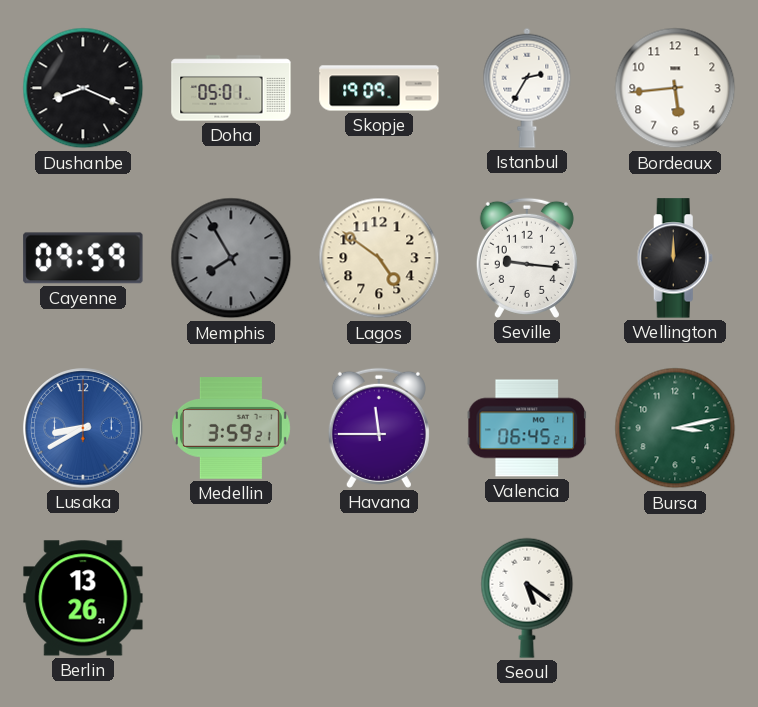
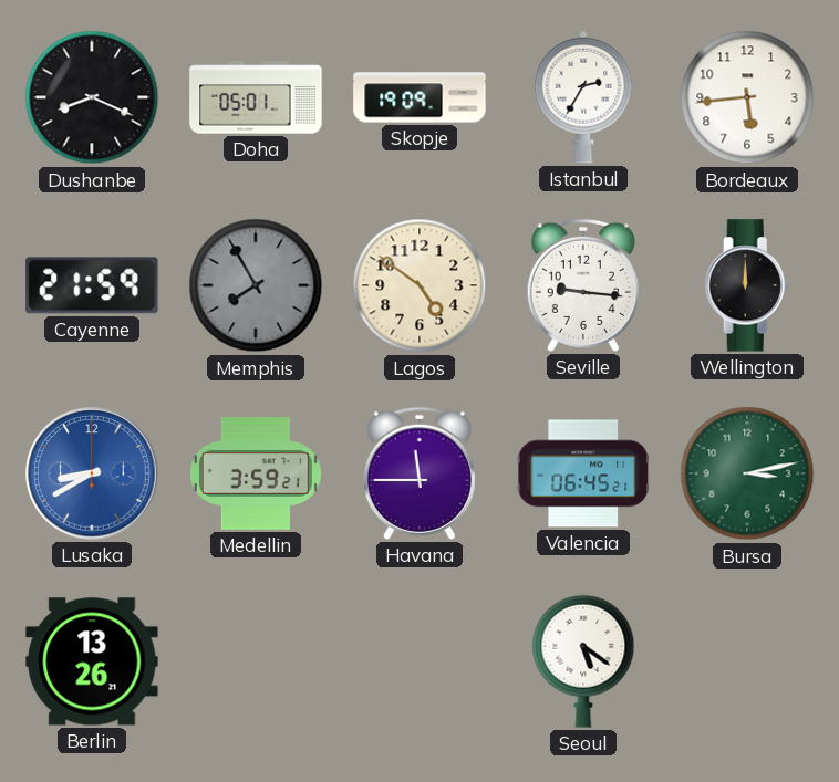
Cayenne: 09:59 -> 21:59
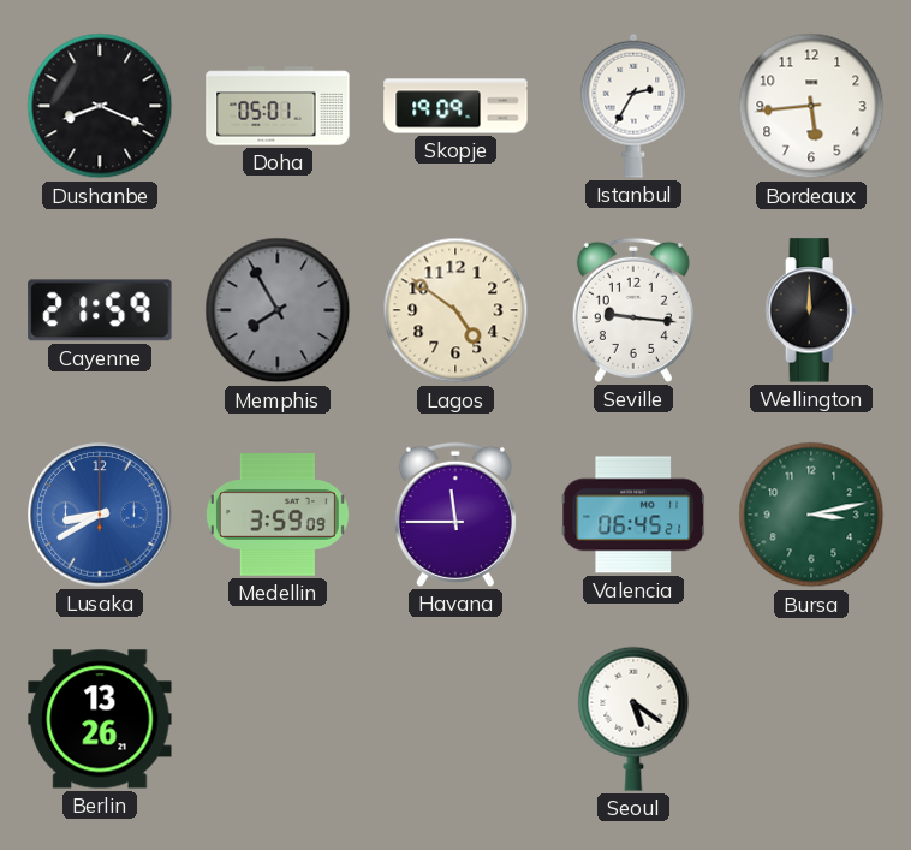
Medellin: 3:59:21 -> 3:59:09
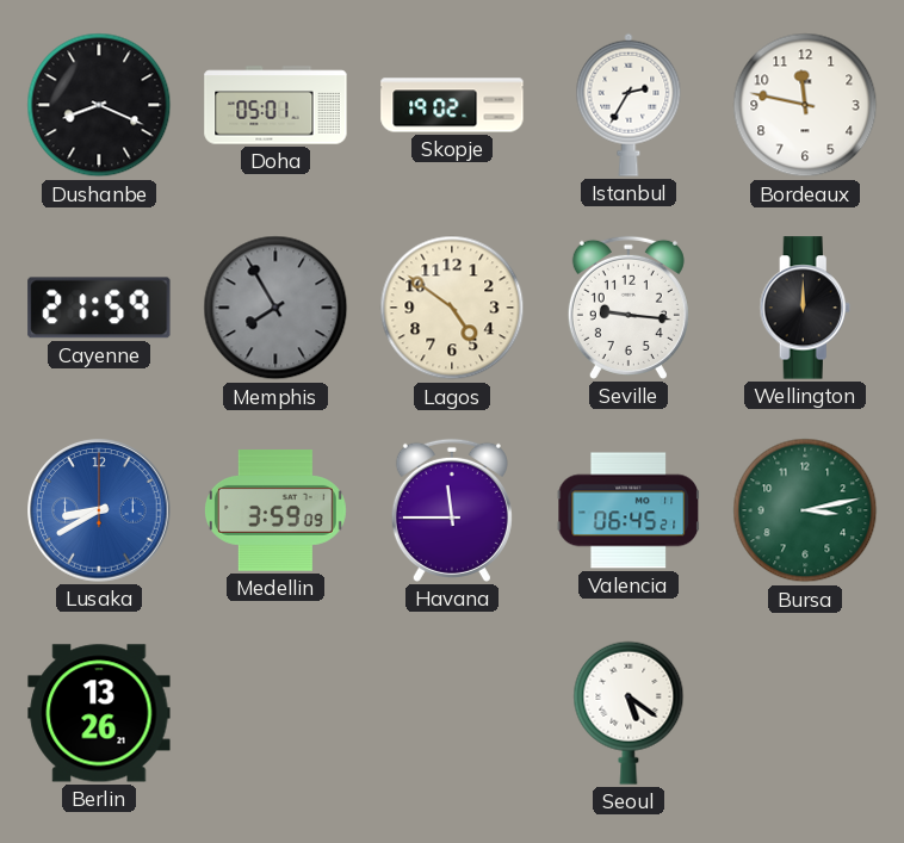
Skopje: 19:09 -> 19:02
Bordeaux: 5:44 -> 11:47
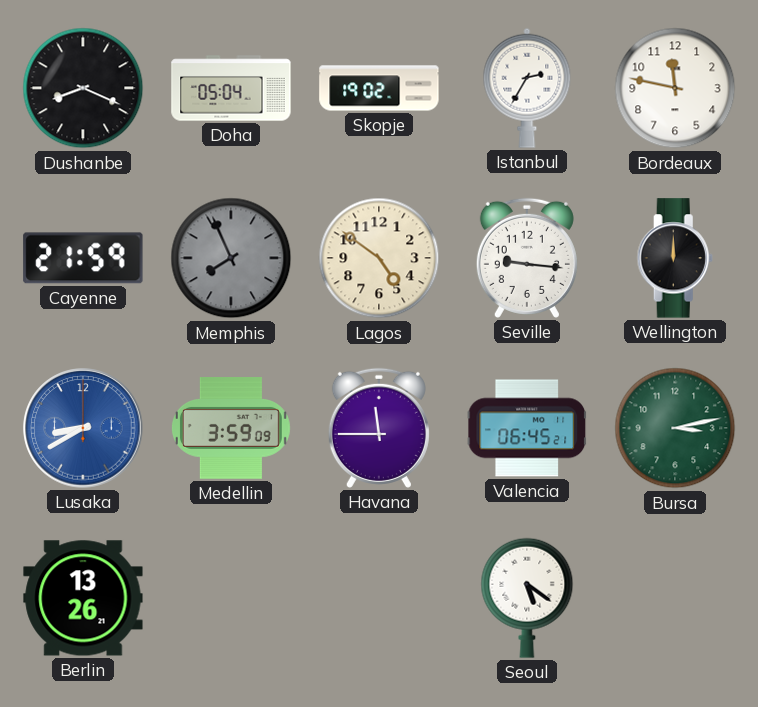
Doha: 05:01 -> 05:04
Memphis: 7:55 -> 7:56
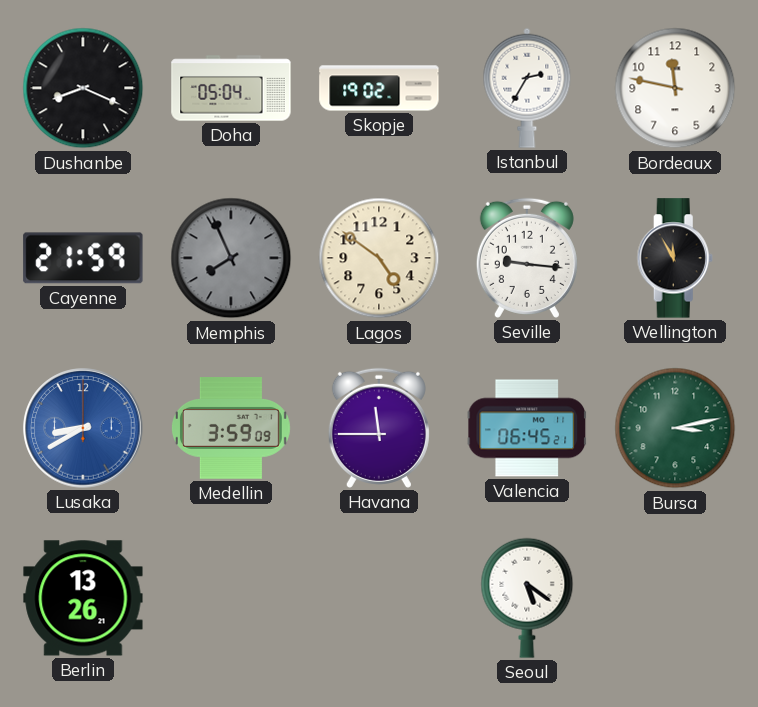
Wellington: 12:00 -> 11:55
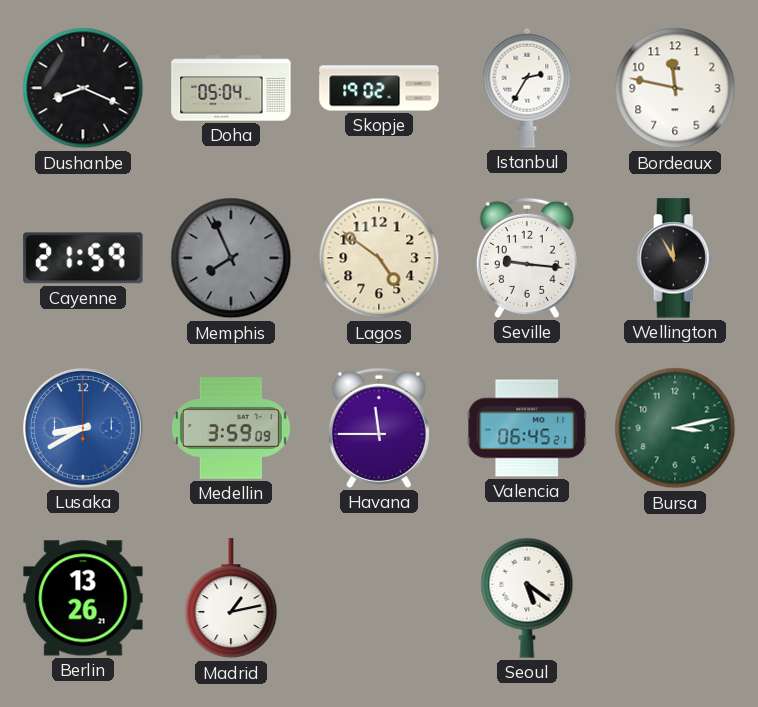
Madrid: none -> 1:13
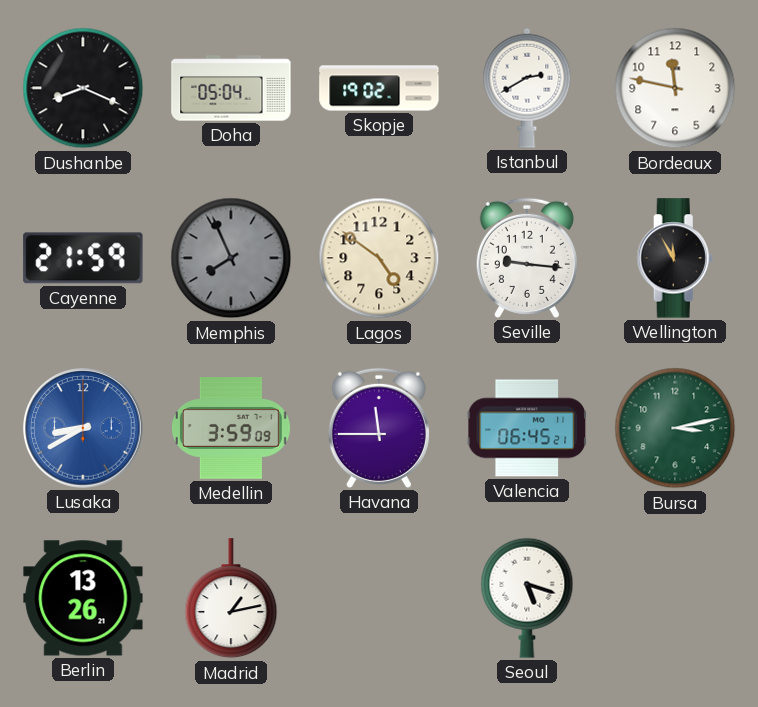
Istanbul: 2:35 -> 2:40
Seoul: 5:21 -> 5:18
